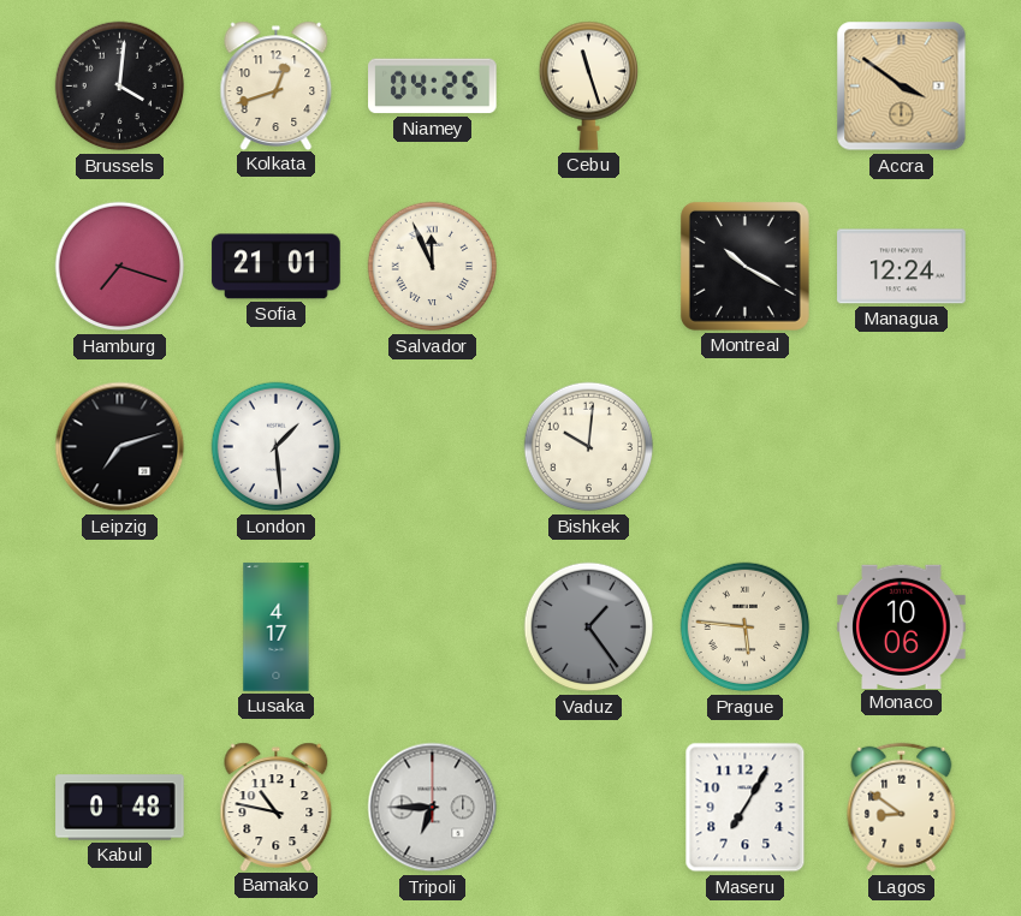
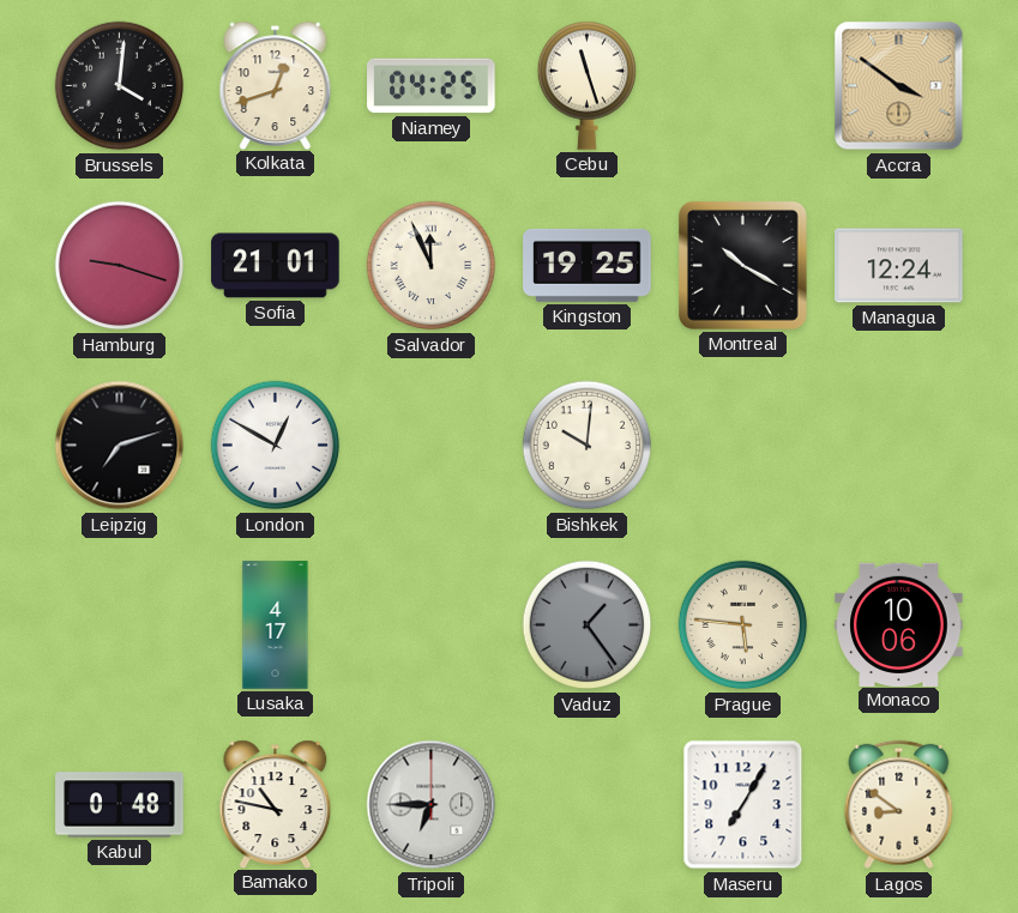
Hamburg: 7:18 -> 9:18
Kingston: none -> 19:25
London: 1:29 -> 12:50
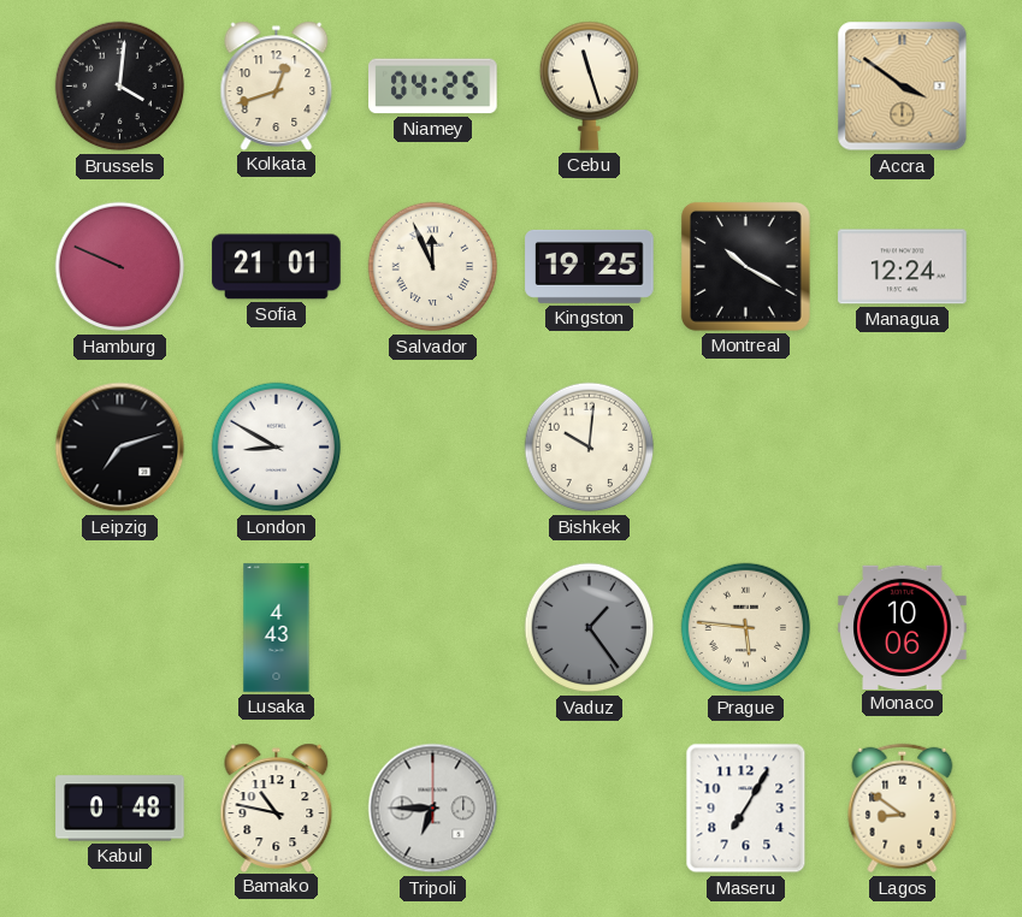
Hamburg: 9:18 -> 9:49
London: 12:50 -> 8:50
Lusaka: 4:17 -> 4:43
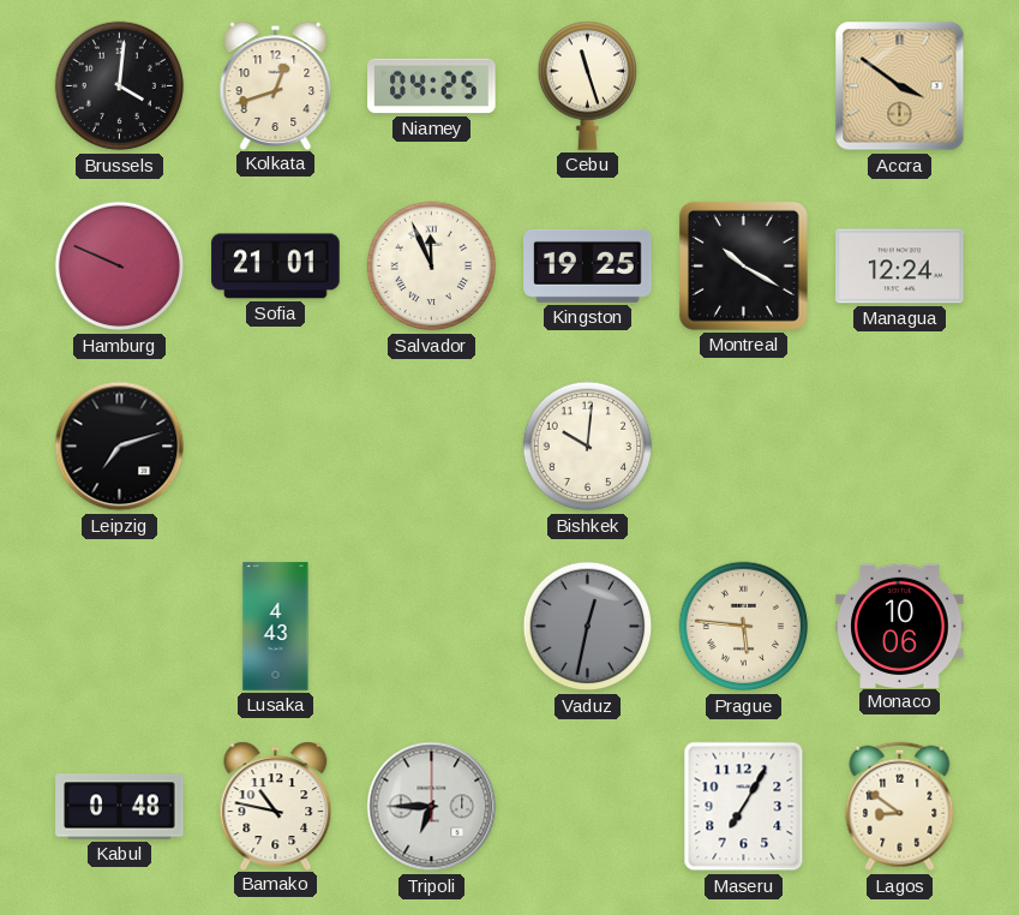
London: 8:50 -> none
Vaduz: 1:24 -> 12:32
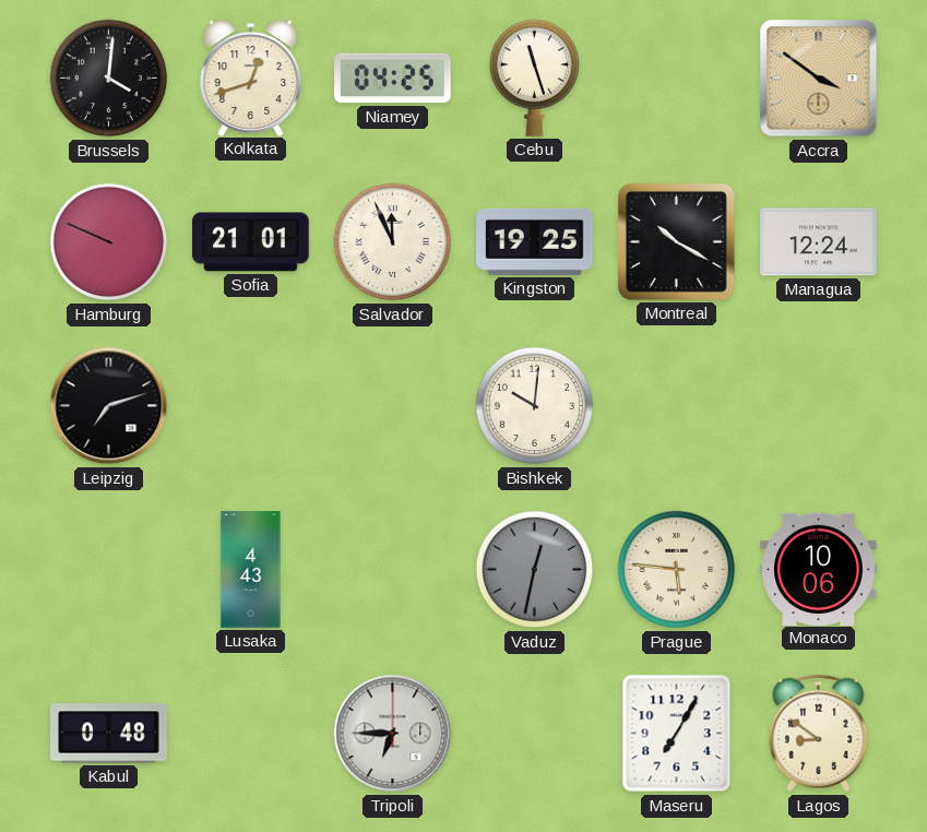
Bamako: 10:47 -> none
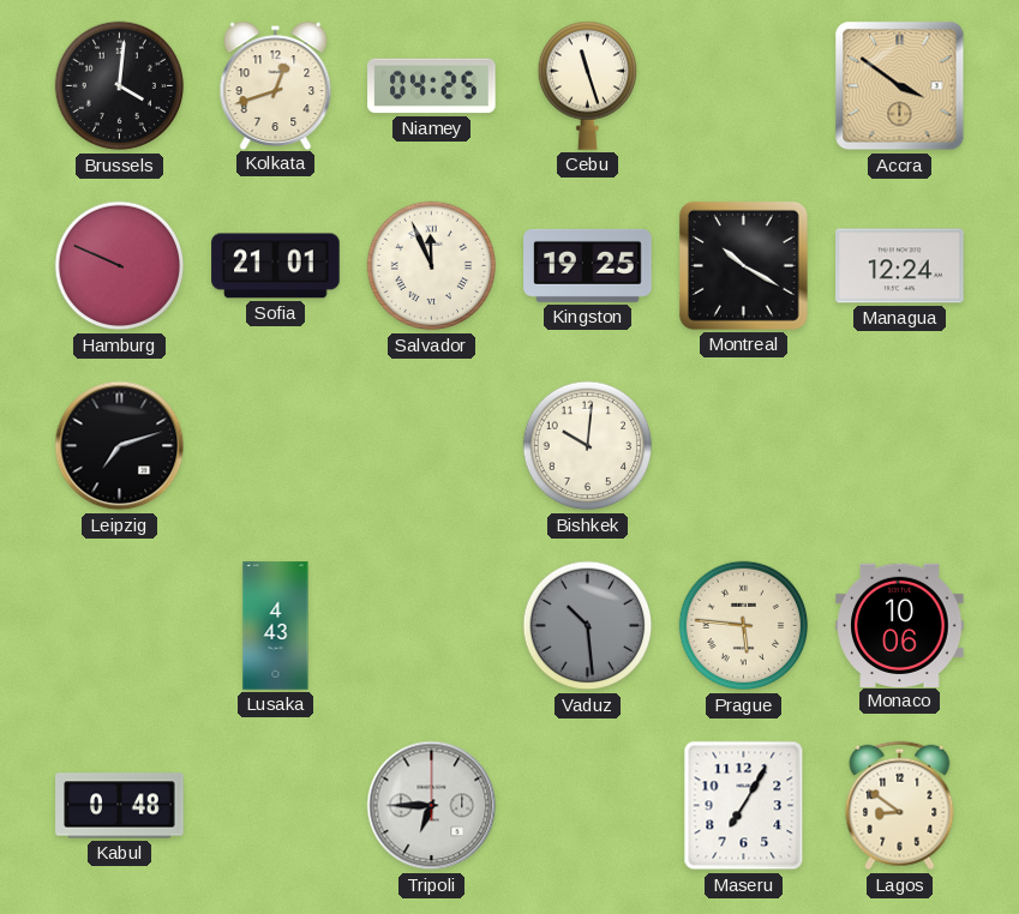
Vaduz: 12:32 -> 10:29
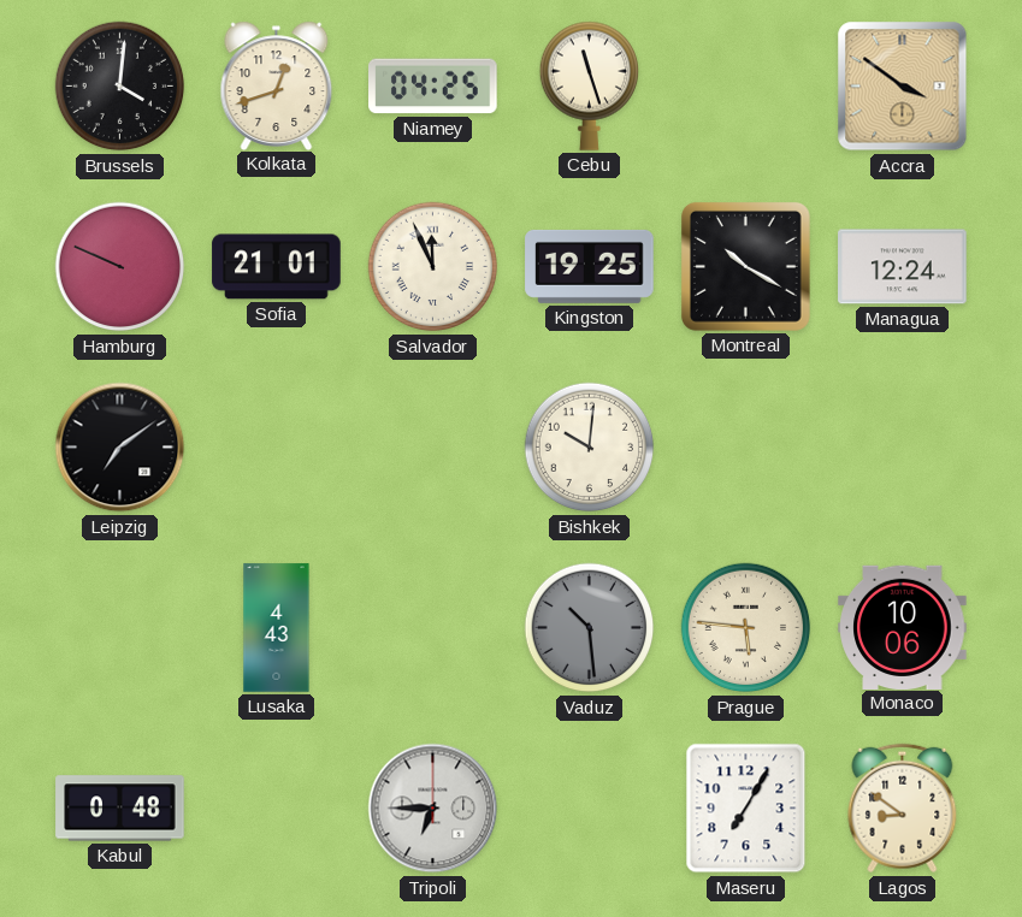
Leipzig: 7:12 -> 7:09
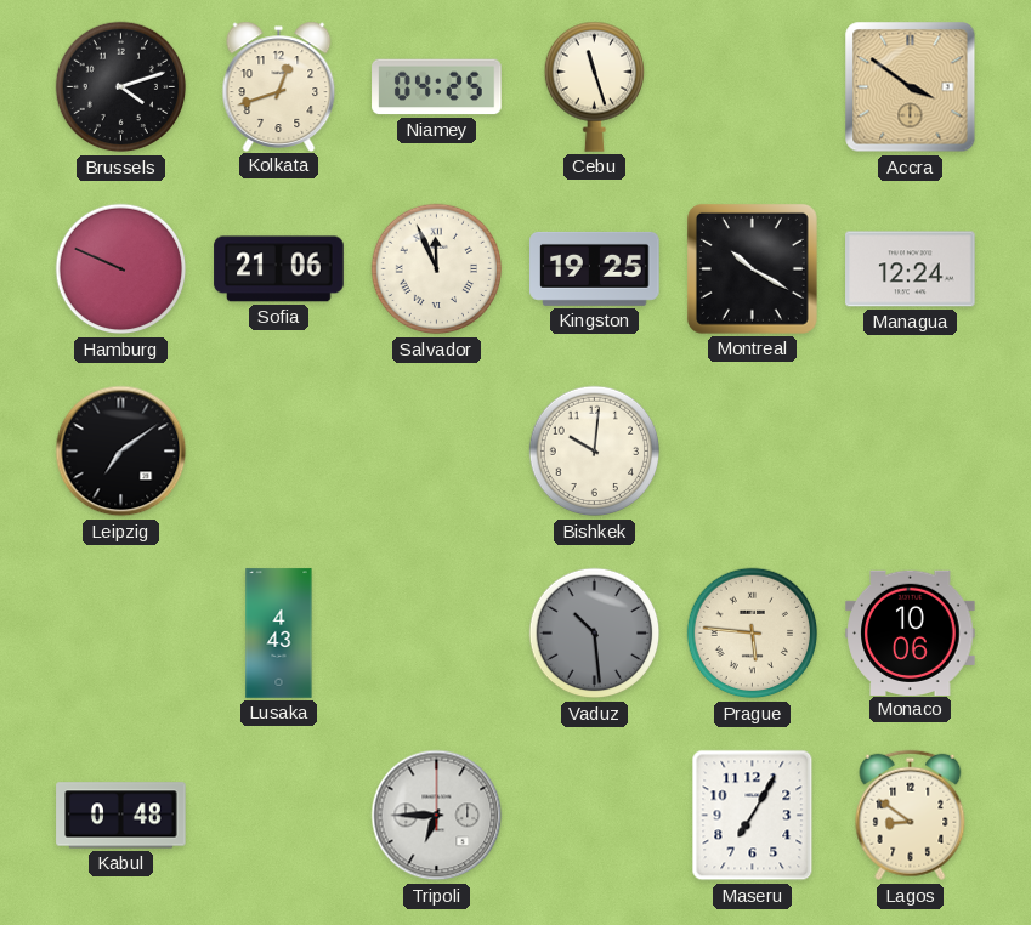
Brussels: 4:01 -> 4:12
Sofia: 21:01 -> 21:06
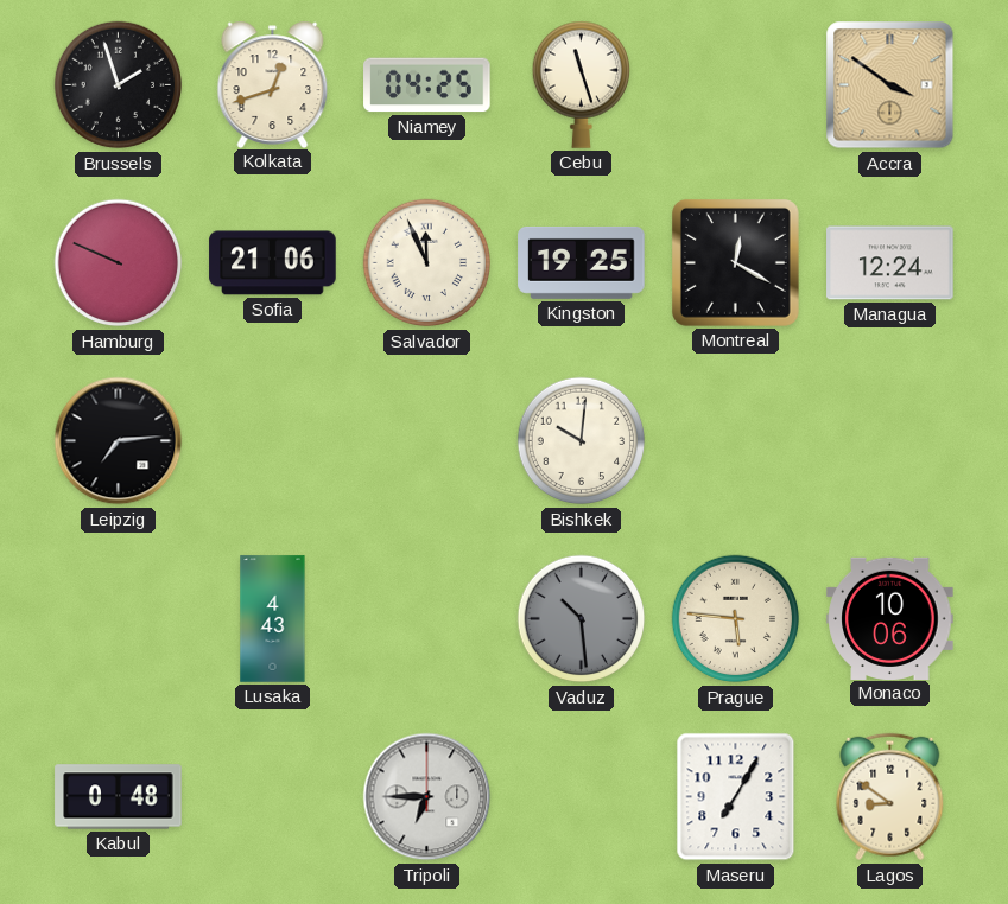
Brussels: 4:12 -> 1:57
Montreal: 10:20 -> 12:20
Leipzig: 7:09 -> 7:14
